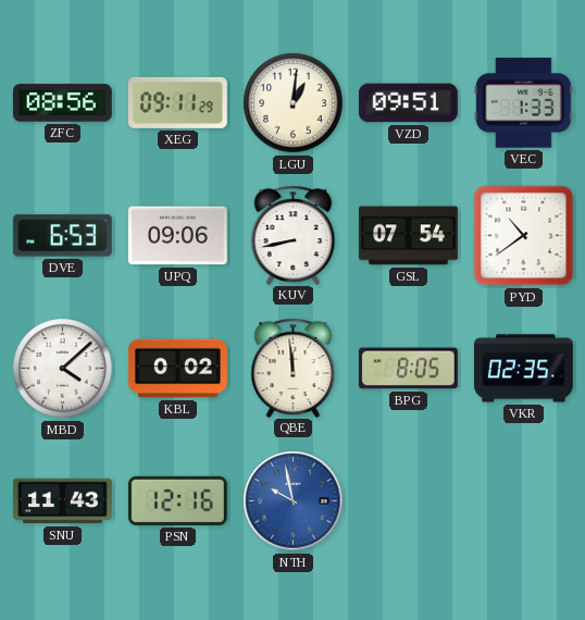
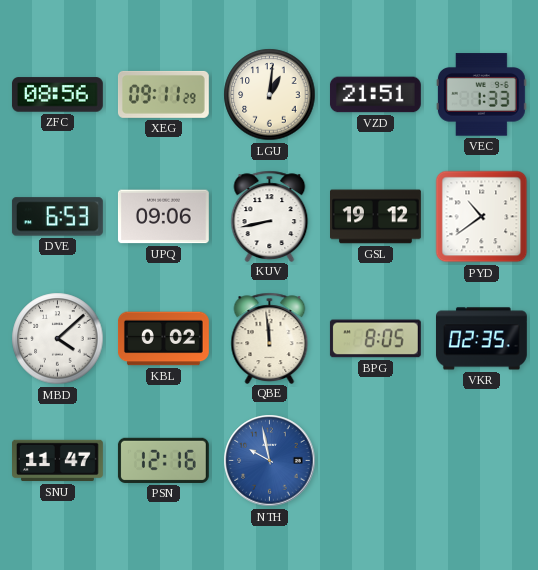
VZD: 09:51 -> 21:51
GSL: 07:54 -> 19:12
SNU: 11:43 -> 11:47
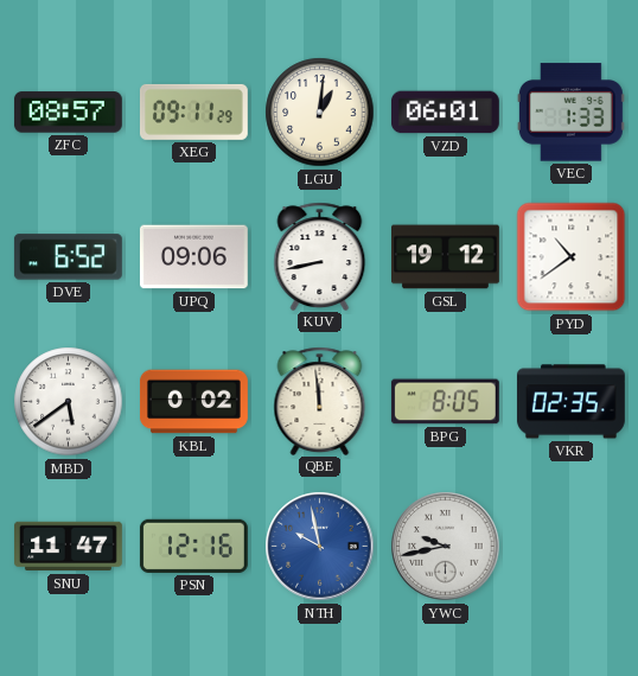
ZFC: 08:56 -> 08:57
VZD: 21:51 -> 06:01
DVE: 6:53 -> 6:52
MBD: 4:08 -> 5:39
YWC: none -> 9:43
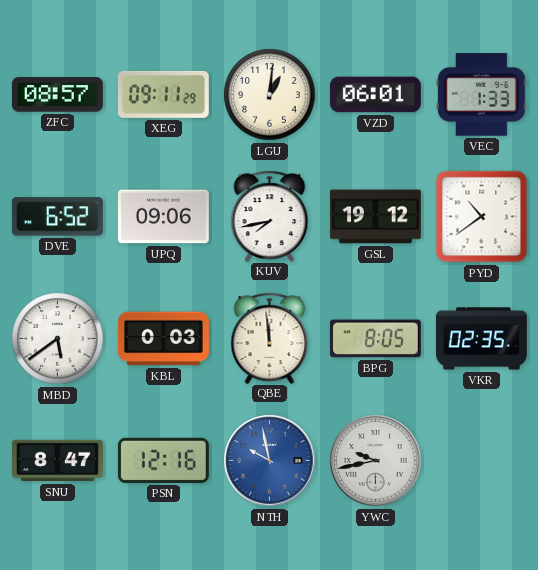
KUV: 8:43 -> 7:43
KBL: 0:02 -> 0:03
SNU: 11:47 -> 8:47
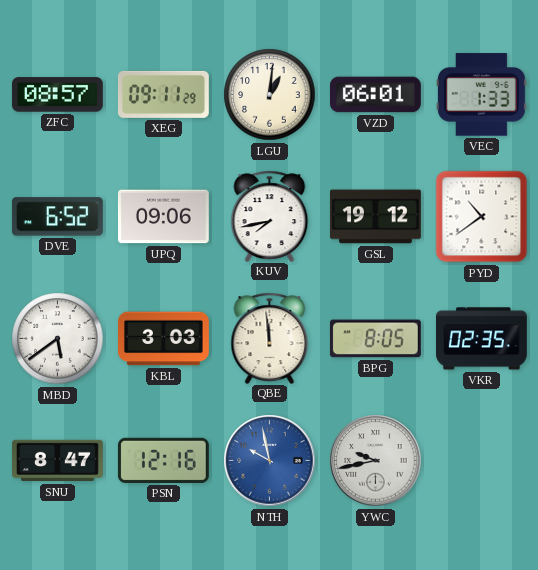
KBL: 0:03 -> 3:03
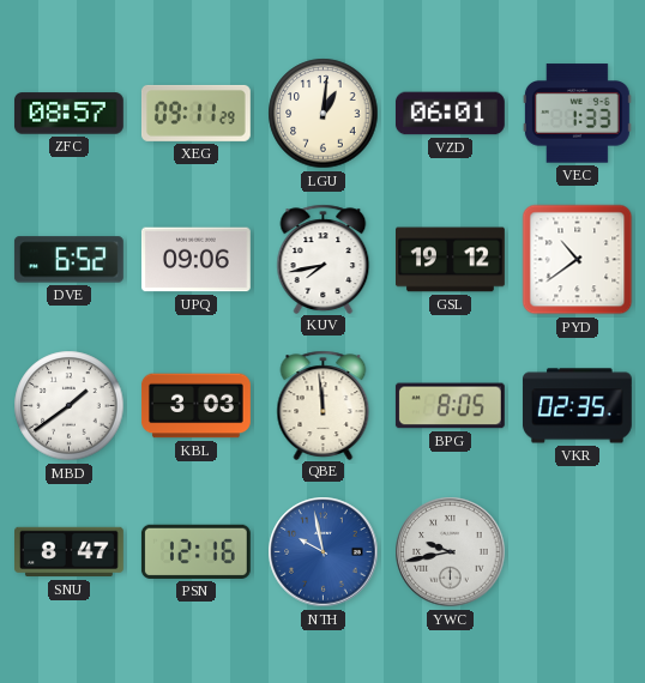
MBD: 5:39 -> 1:39
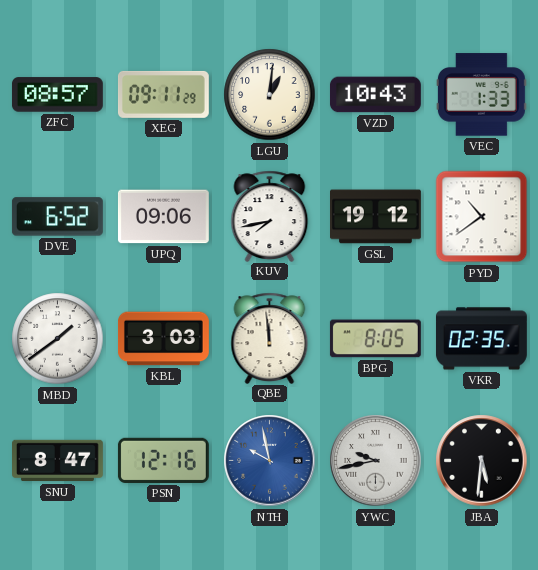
VZD: 06:01 -> 10:43
JBA: none -> 5:31
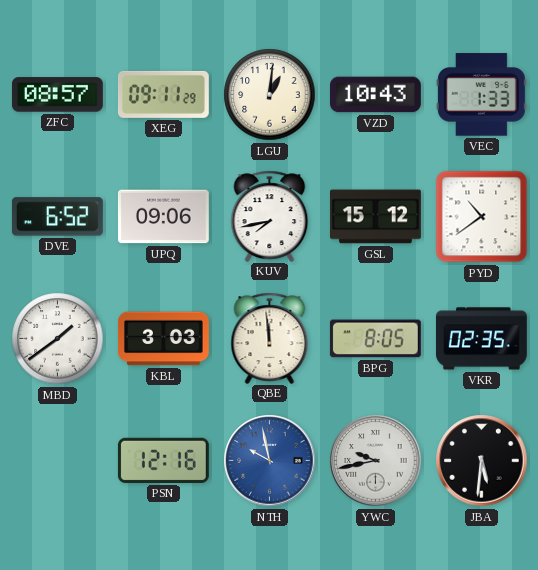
GSL: 19:12 -> 15:12
SNU: 8:47 -> none
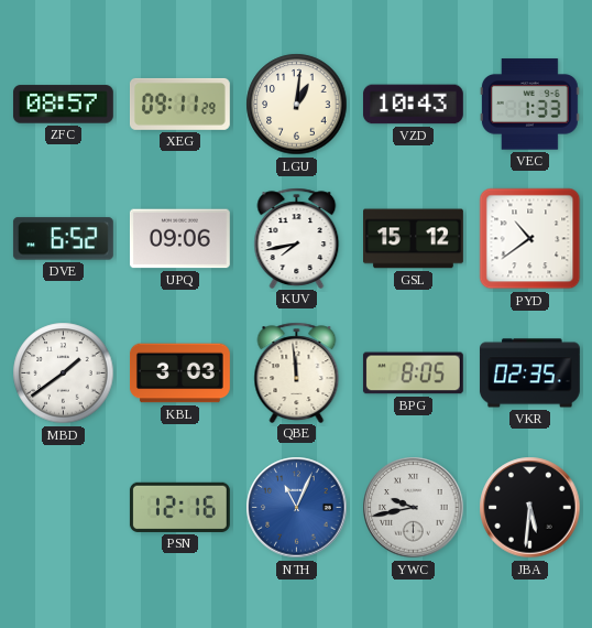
NTH: 9:58 -> 11:04
